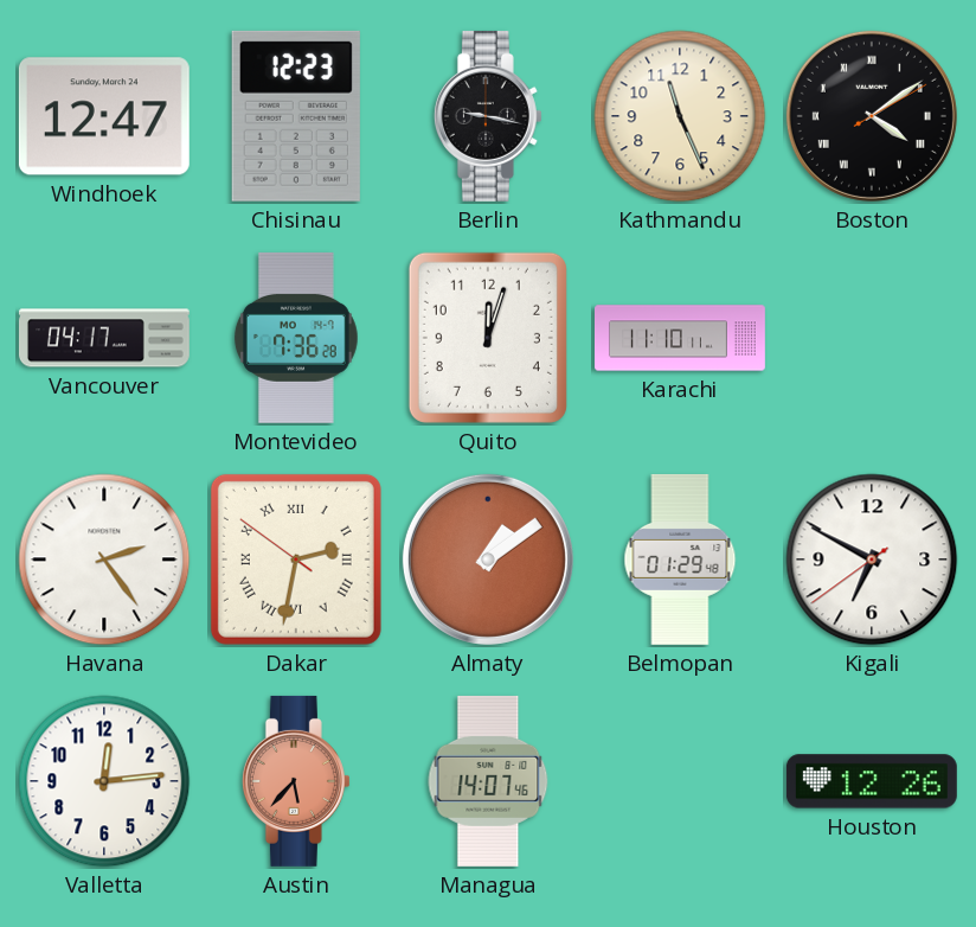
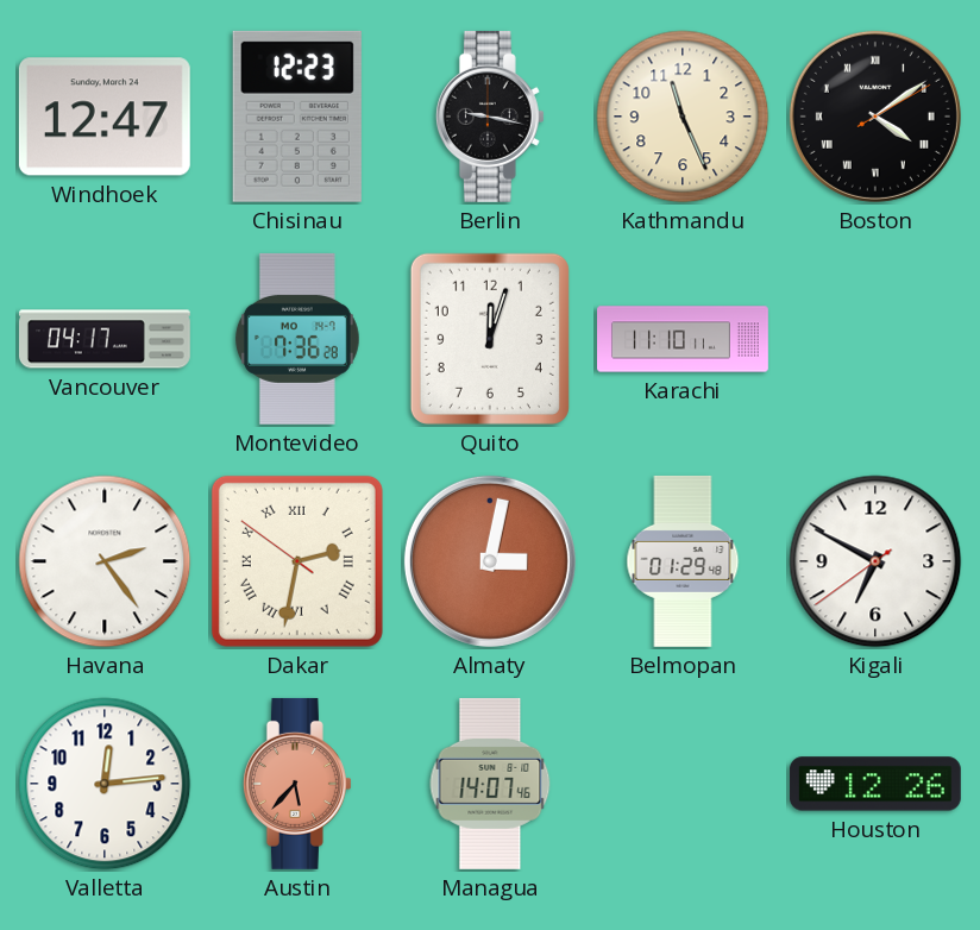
Almaty: 1:09 -> 3:02
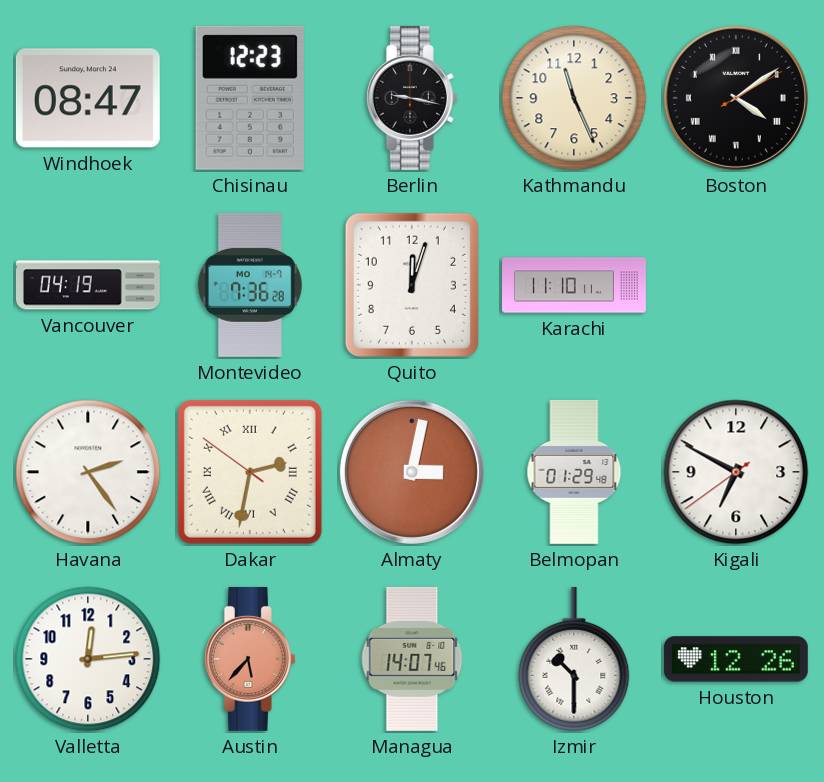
Windhoek: 12:47 -> 08:47
Vancouver: 04:17 -> 04:19
Izmir: none -> 10:30
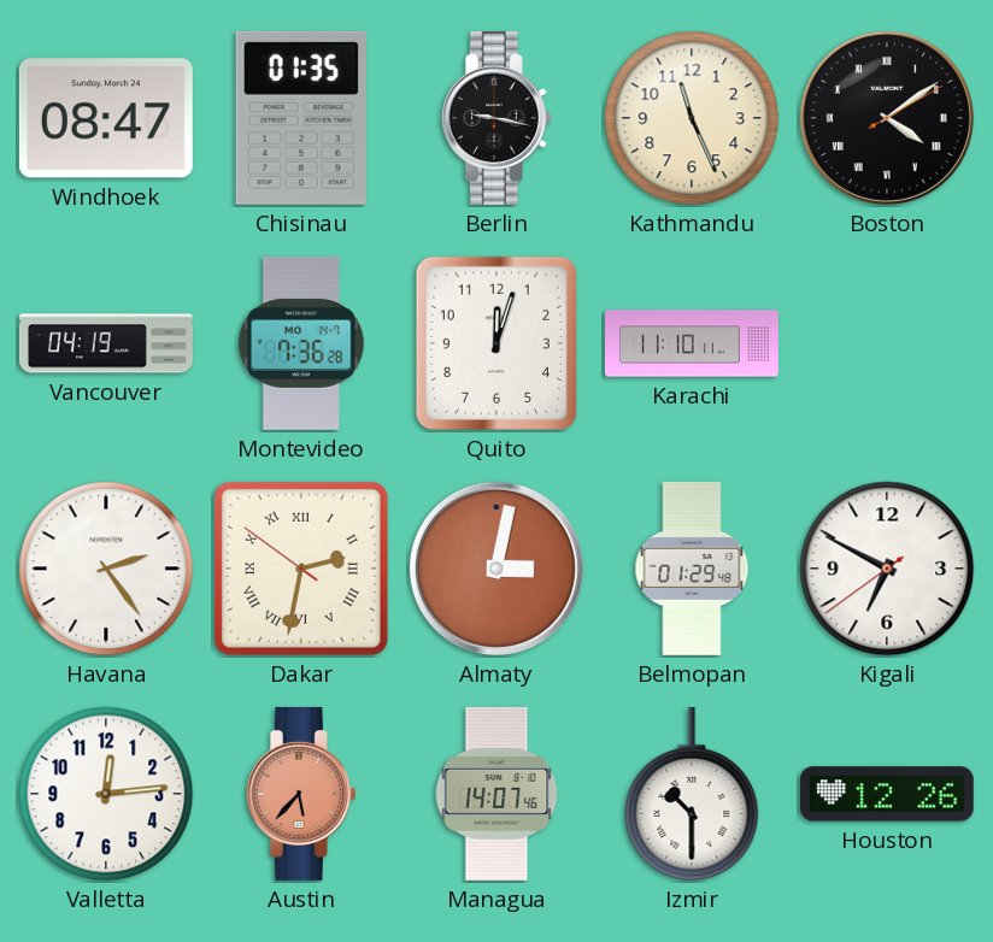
Chisinau: 12:23 -> 01:35
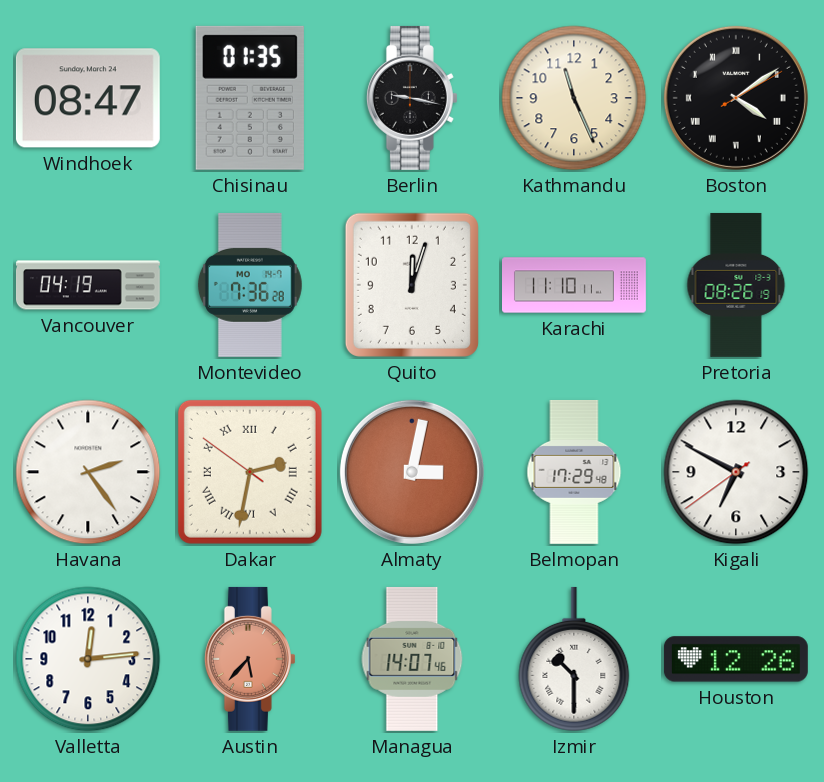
Pretoria: none -> 08:26
Belmopan: 01:29 -> 17:29
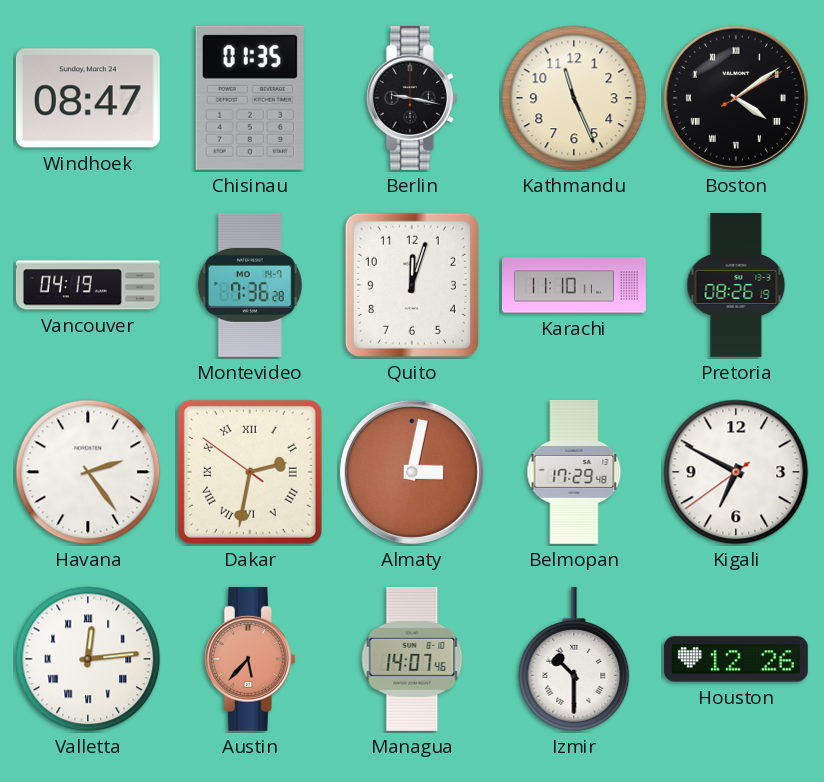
Valletta numerals: Arabic -> Roman
